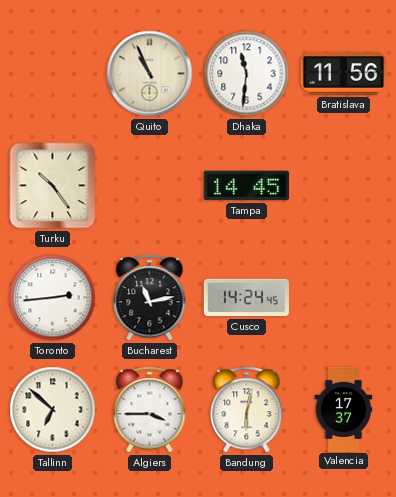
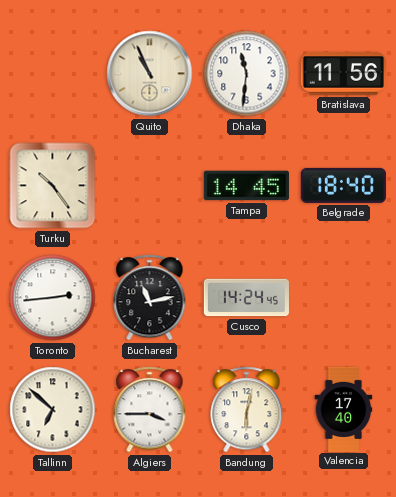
Belgrade: none -> 18:40
Valencia: 17:37 -> 17:40
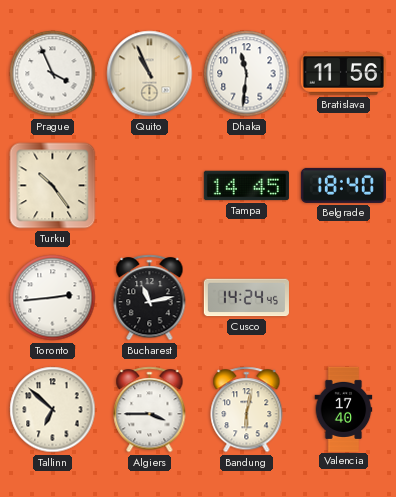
Prague: none -> 3:56
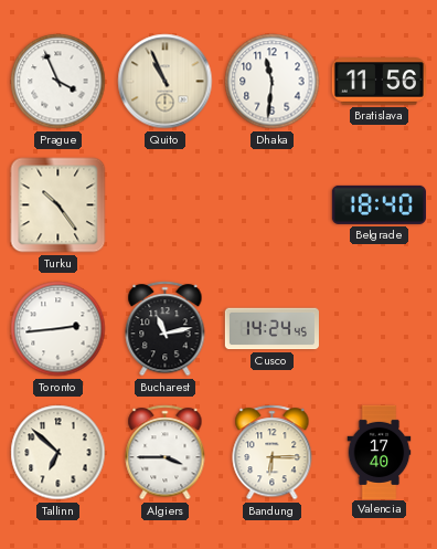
Tampa: 14:45 -> none
Bandung: 6:02 -> 6:15
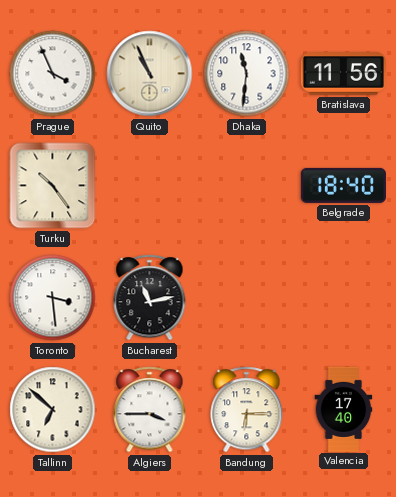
Toronto: 2:44 -> 3:29
Cusco: 14:24 -> none
